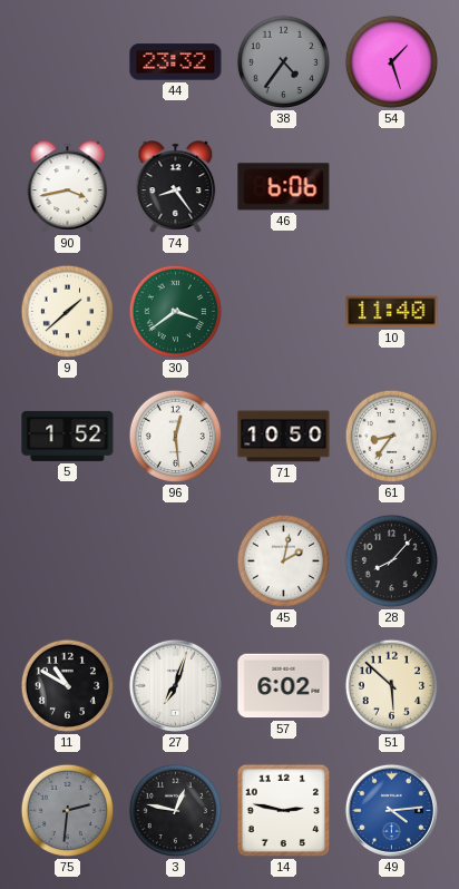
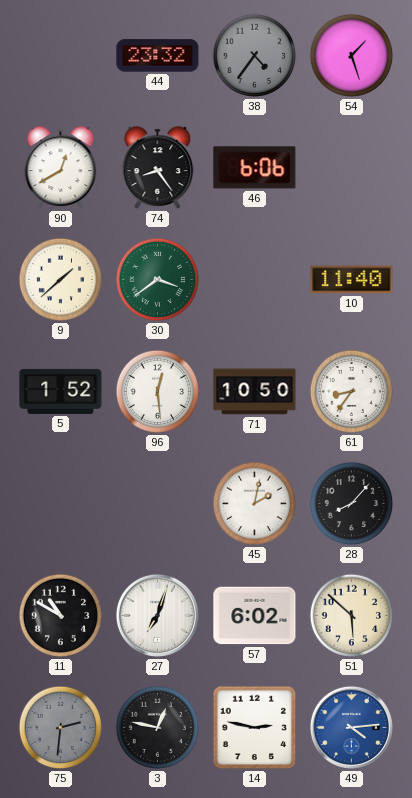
90: 3:43 -> 12:40
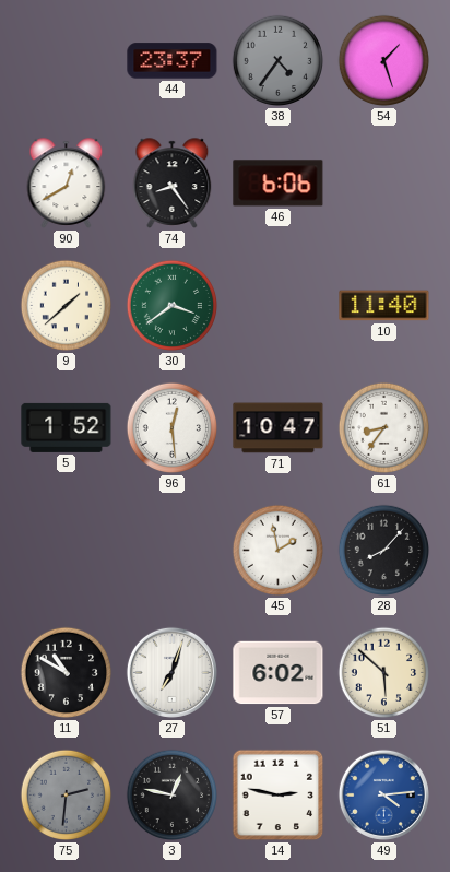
44: 23:32 -> 23:37
71: 10:50 -> 10:47
45: 2:02 -> 1:58
